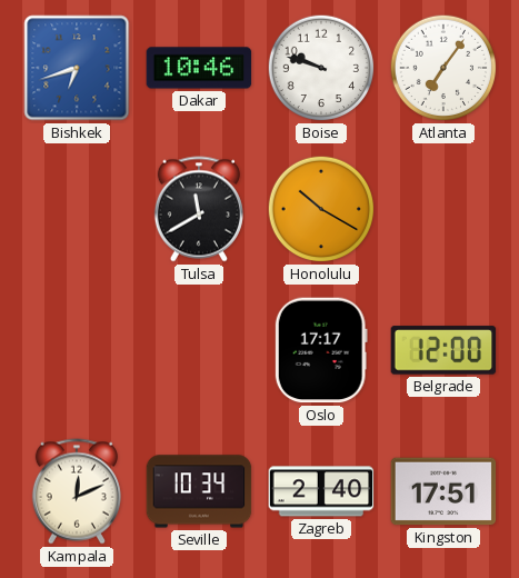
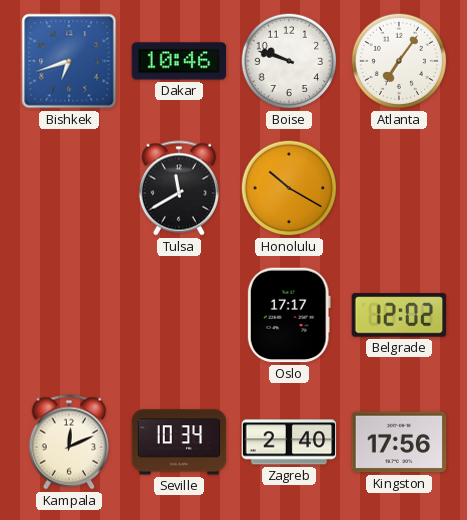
Belgrade: 12:00 -> 12:02
Kingston: 17:51 -> 17:56
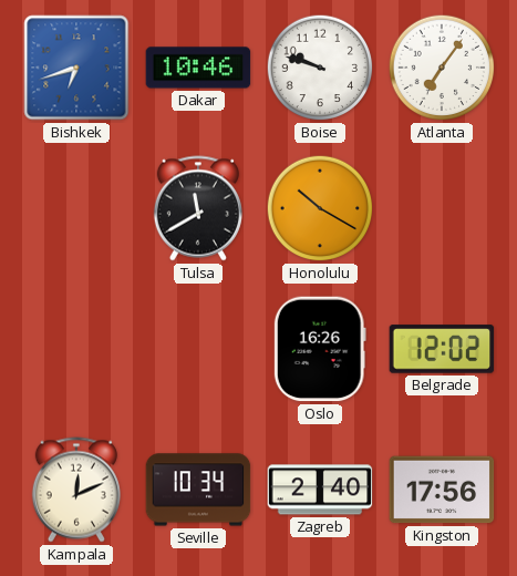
Oslo: 17:17 -> 16:26
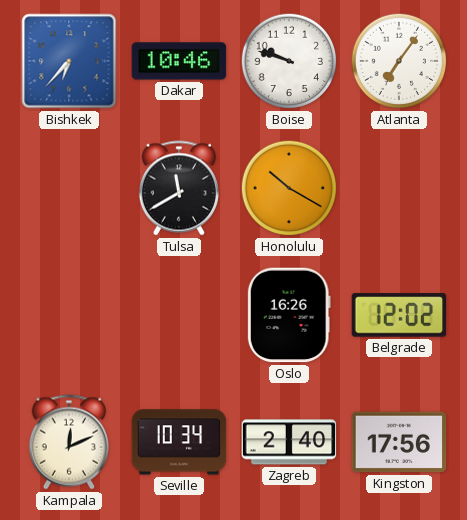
Bishkek: 6:42 -> 6:37
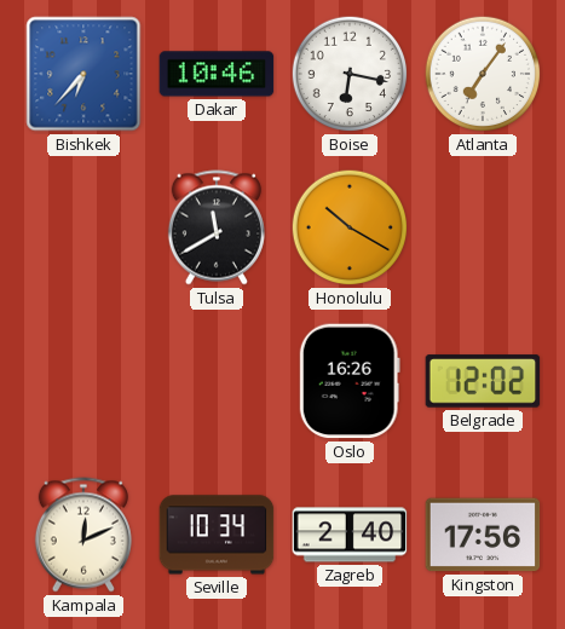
Boise: 9:48 -> 6:17
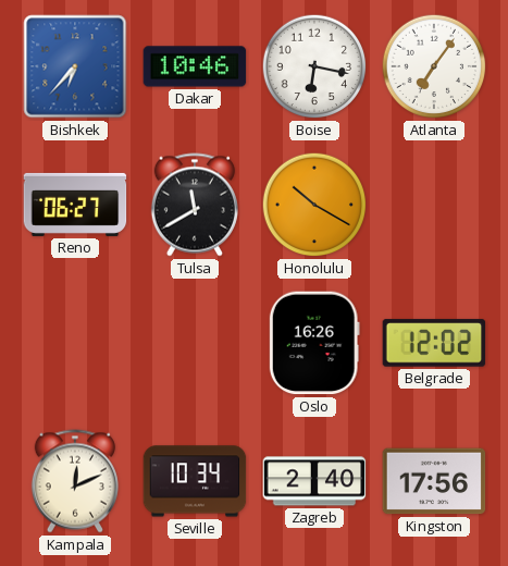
Reno: none -> 06:27
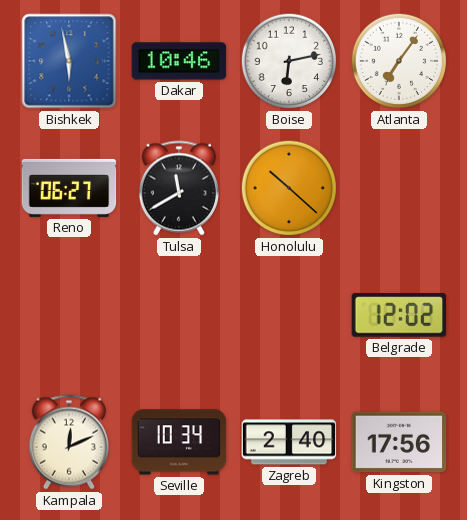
Bishkek: 6:37 -> 5:58
Boise: 6:17 -> 6:13
Honolulu: 10:20 -> 10:22
Oslo: 16:26 -> none
